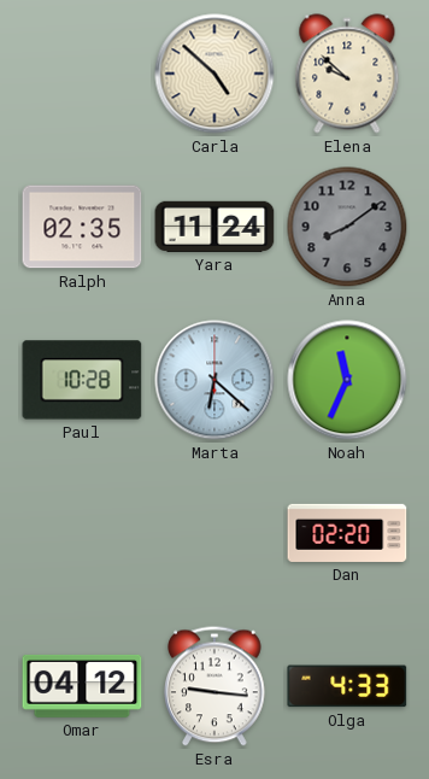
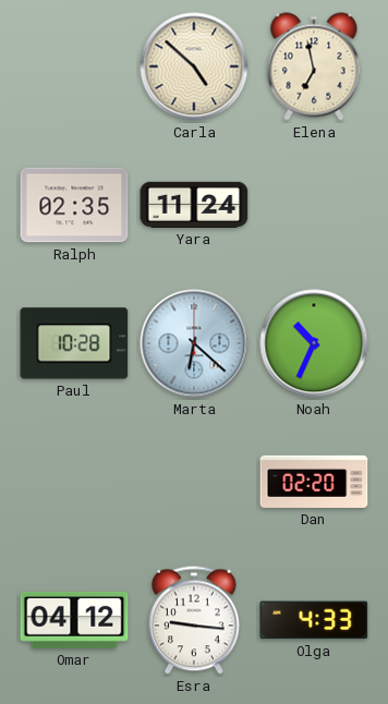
Elena: 9:52 -> 6:58
Anna: 8:09 -> none
Noah: 11:34 -> 10:34
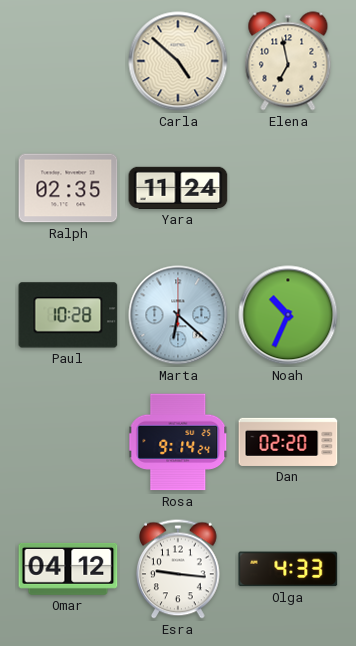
Rosa: none -> 9:14
